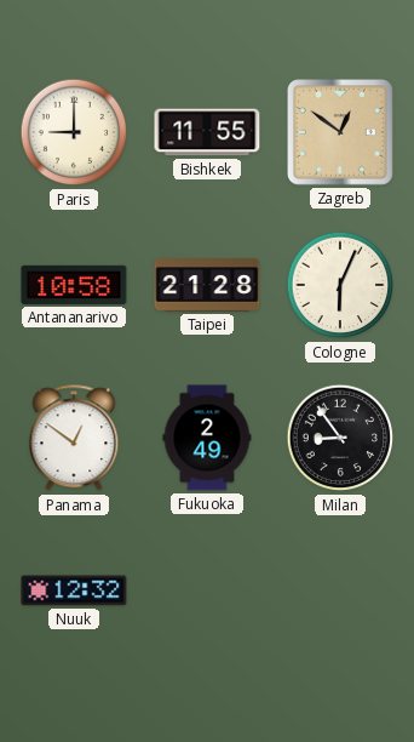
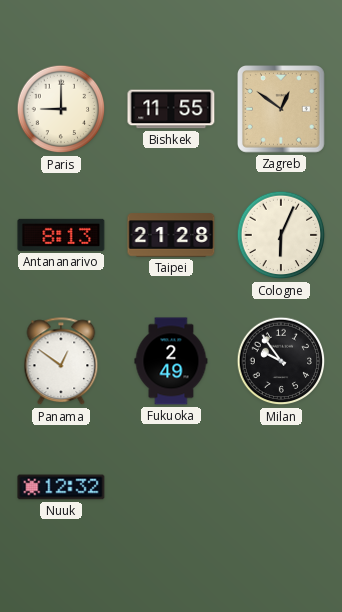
Antananarivo: 10:58 -> 8:13
Milan: 8:54 -> 9:54
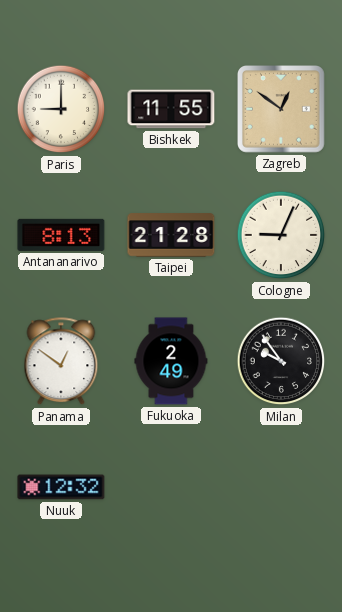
Cologne: 6:04 -> 9:04
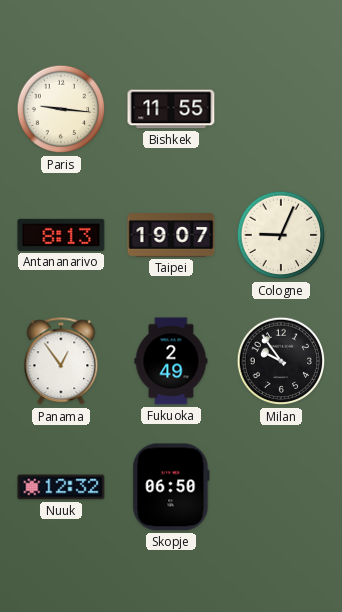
Paris: 9:00 -> 9:16
Zagreb: 12:51 -> none
Taipei: 21:28 -> 19:07
Panama: 12:51 -> 12:54
Skopje: none -> 06:50
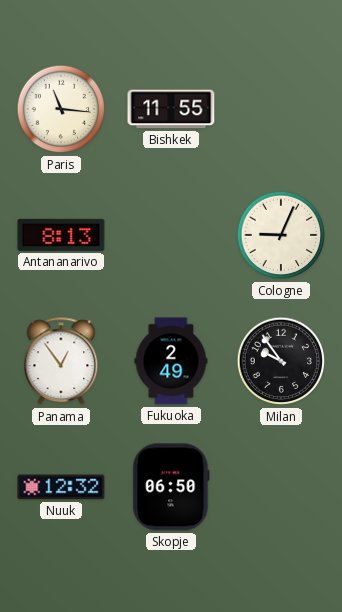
Paris: 9:16 -> 11:16
Taipei: 19:07 -> none
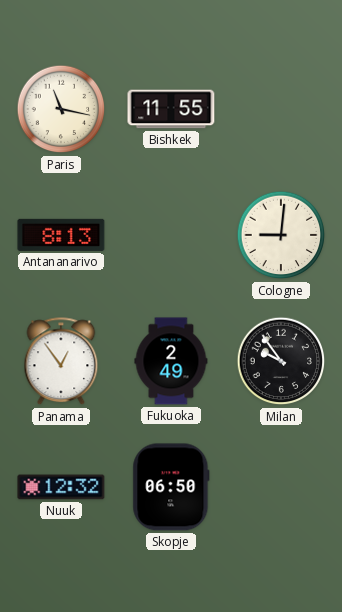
Paris: 11:16 -> 11:17
Cologne: 9:04 -> 9:01
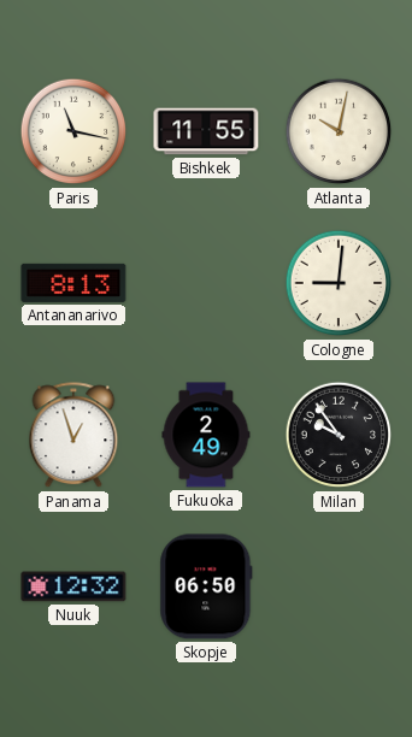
Atlanta: none -> 10:02
Panama: 12:54 -> 12:57
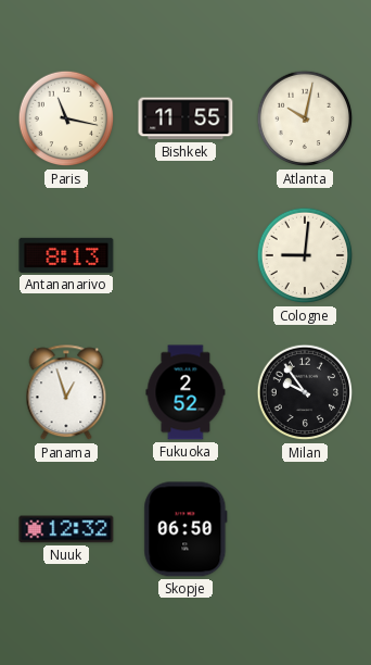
Fukuoka: 2:49 -> 2:52
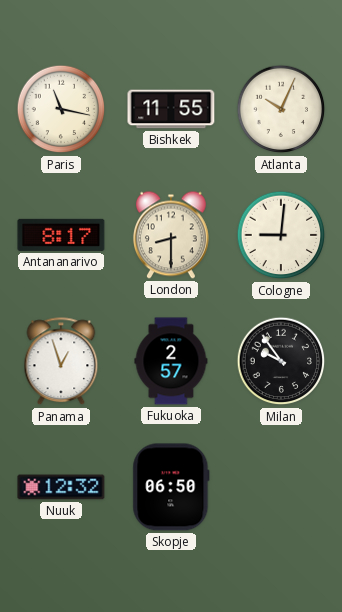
Atlanta: 10:02 -> 10:04
Antananarivo: 8:13 -> 8:17
London: none -> 8:30
Fukuoka: 2:52 -> 2:57
